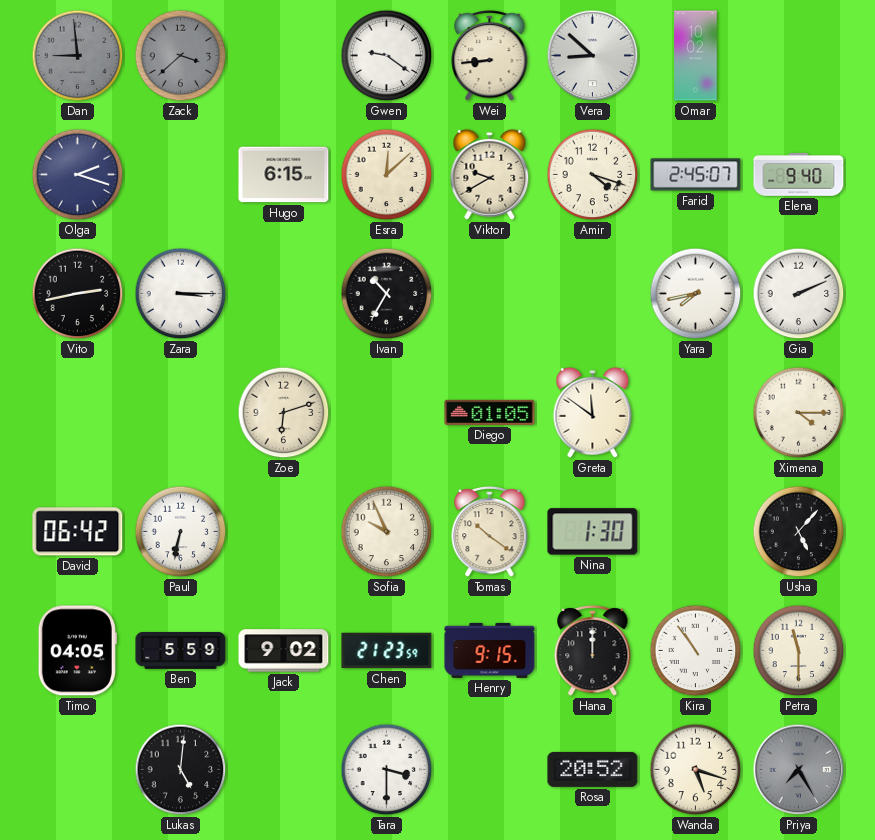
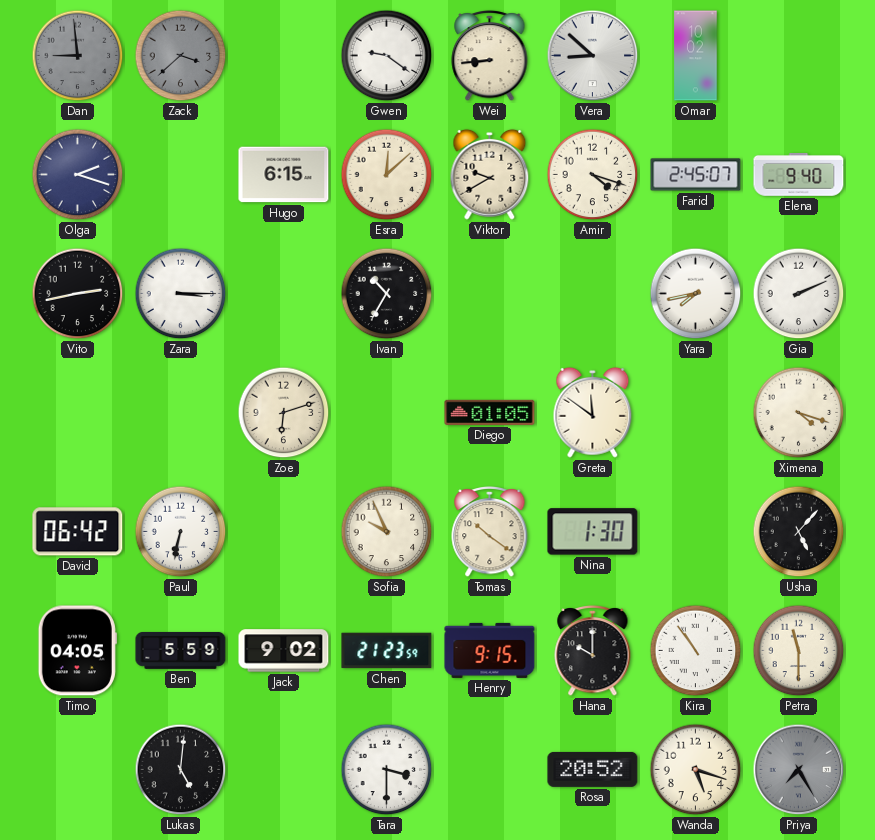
Ximena: 4:15 -> 4:18
Hana: 12:00 -> 10:00
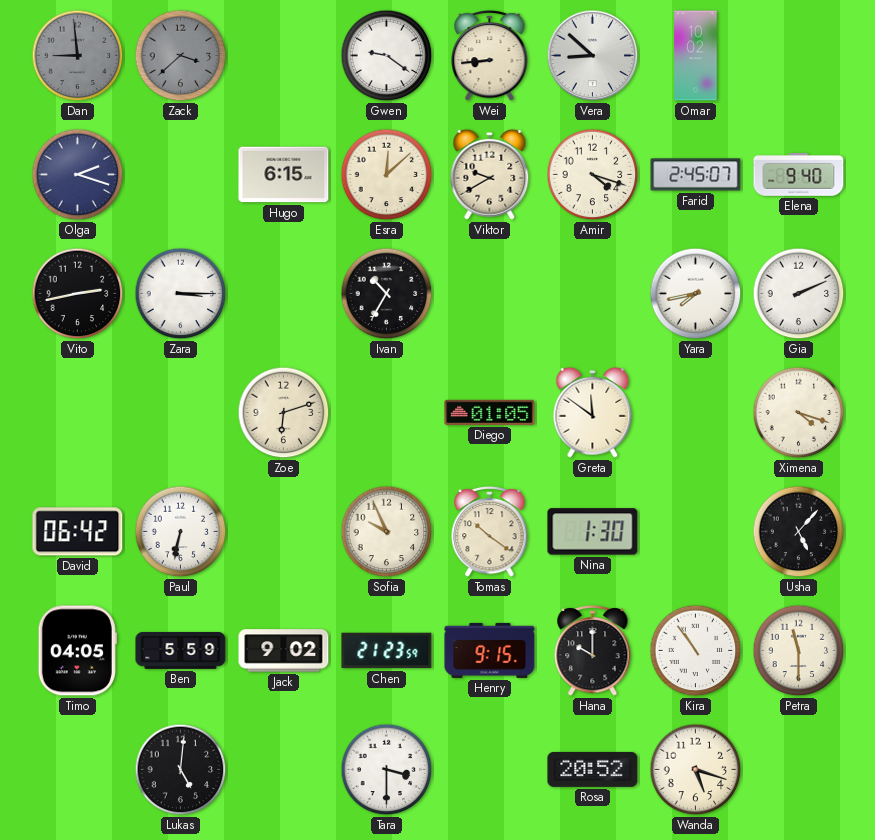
Priya: 7:25 -> none
